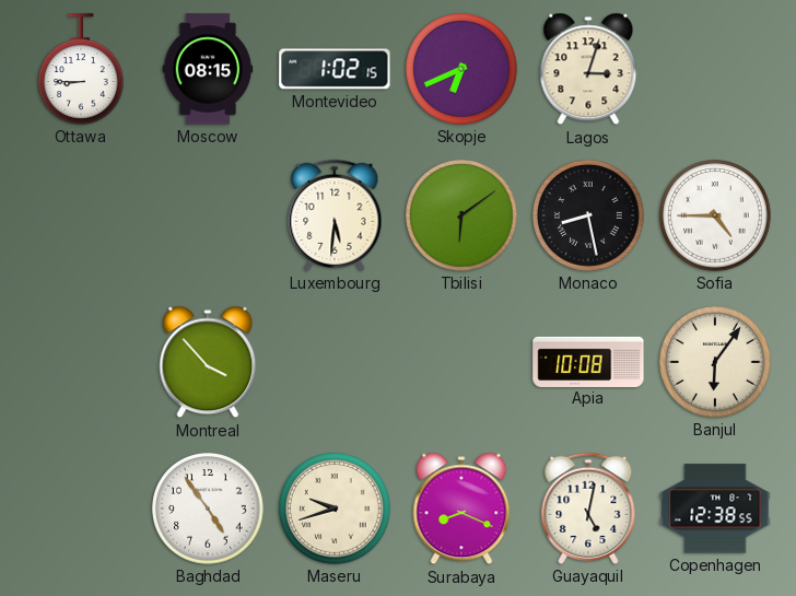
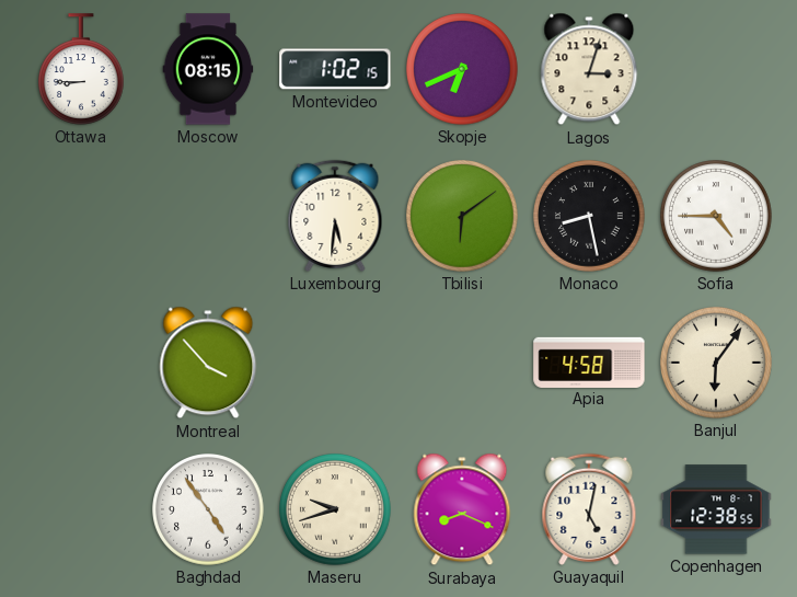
Apia: 10:08 -> 4:58
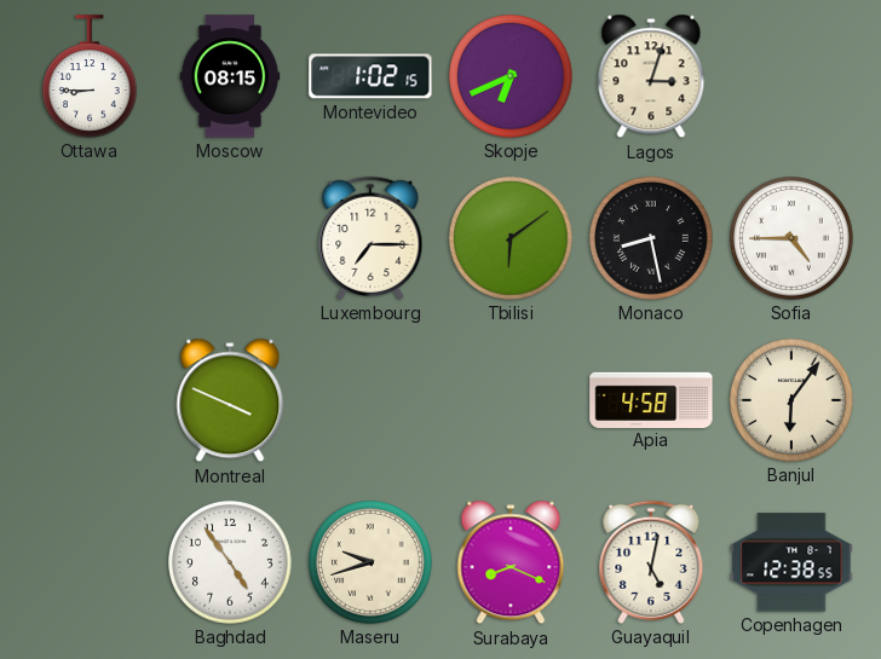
Luxembourg: 5:31 -> 7:15
Montreal: 3:53 -> 3:49
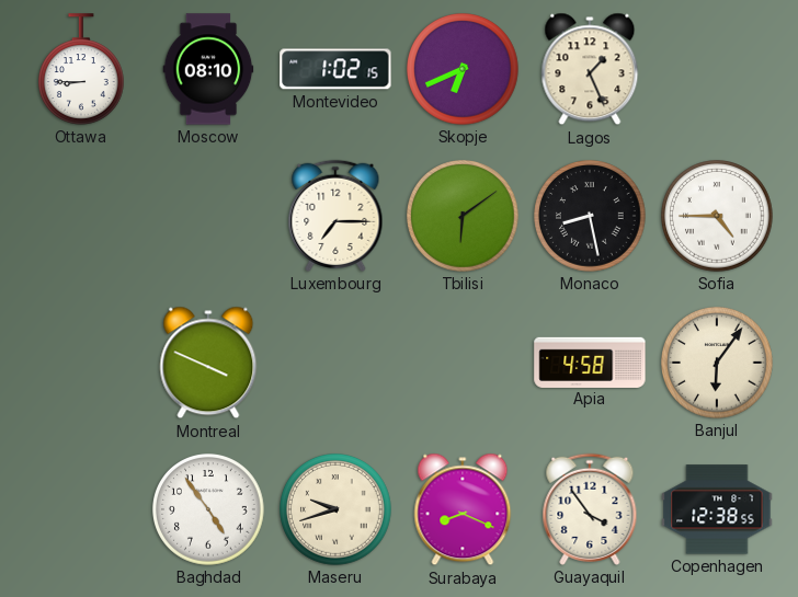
Moscow: 08:15 -> 08:10
Lagos: 3:03 -> 1:26
Guayaquil: 5:02 -> 3:54
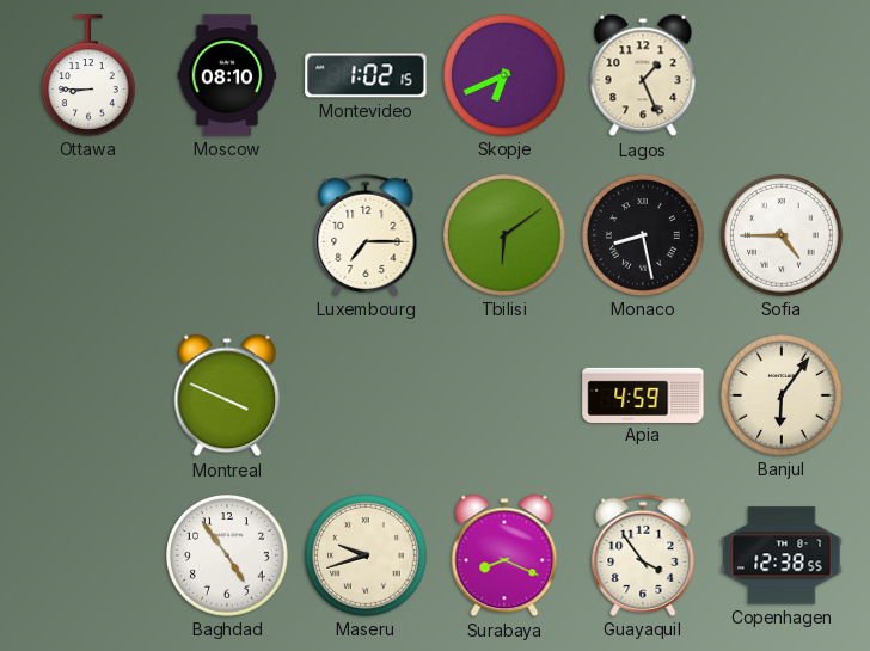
Apia: 4:58 -> 4:59
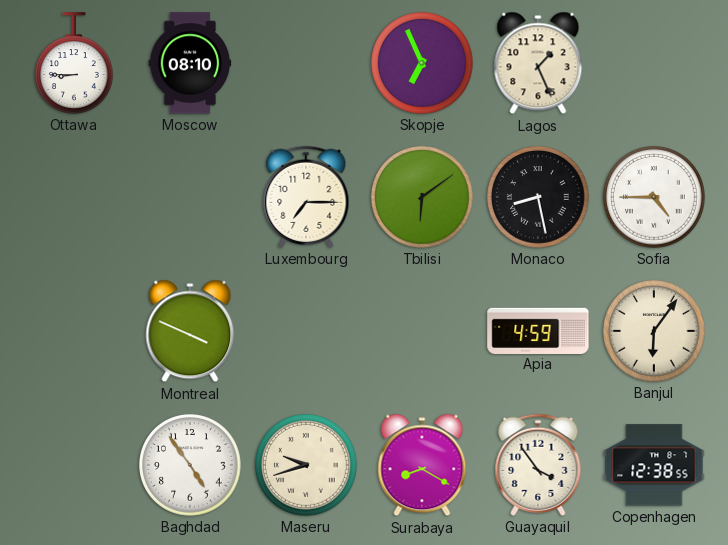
Montevideo: 1:02 -> none
Skopje: 6:41 -> 6:56
Surabaya: 8:19 -> 8:20
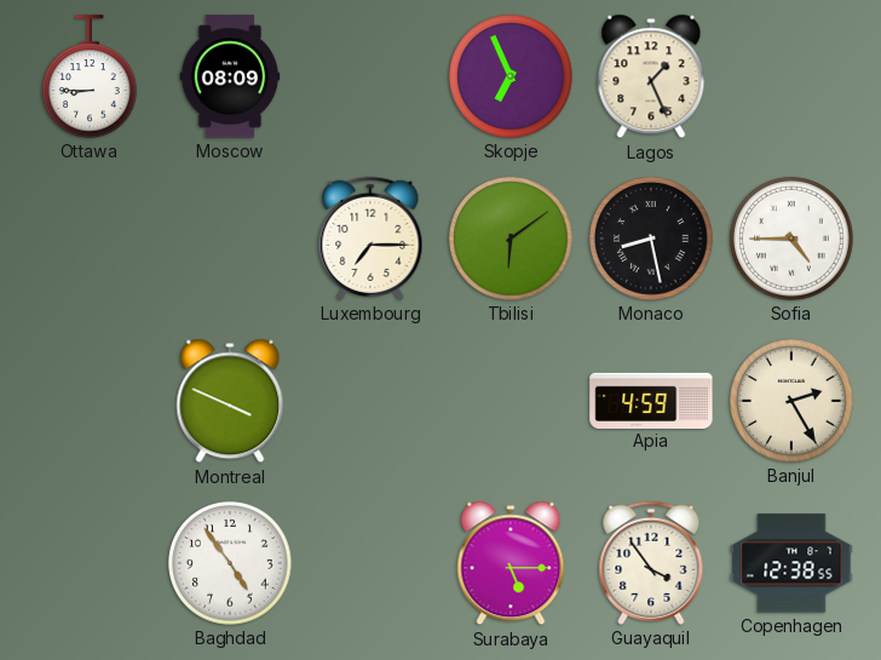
Moscow: 08:10 -> 08:09
Banjul: 6:06 -> 2:25
Maseru: 9:42 -> none
Surabaya: 8:20 -> 5:15
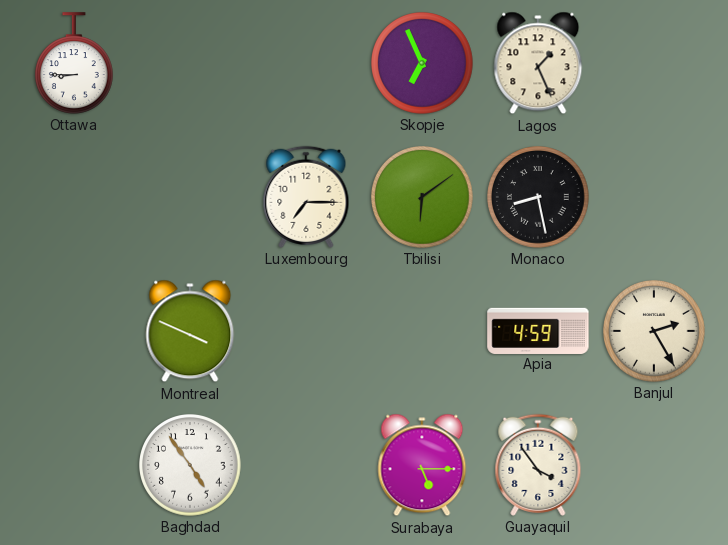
Moscow: 08:09 -> none
Sofia: 4:45 -> none
Copenhagen: 12:38 -> none
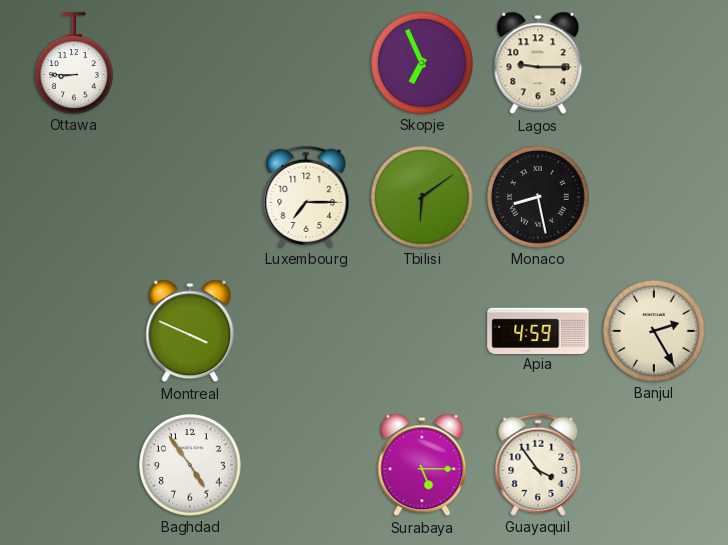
Lagos: 1:26 -> 9:15
